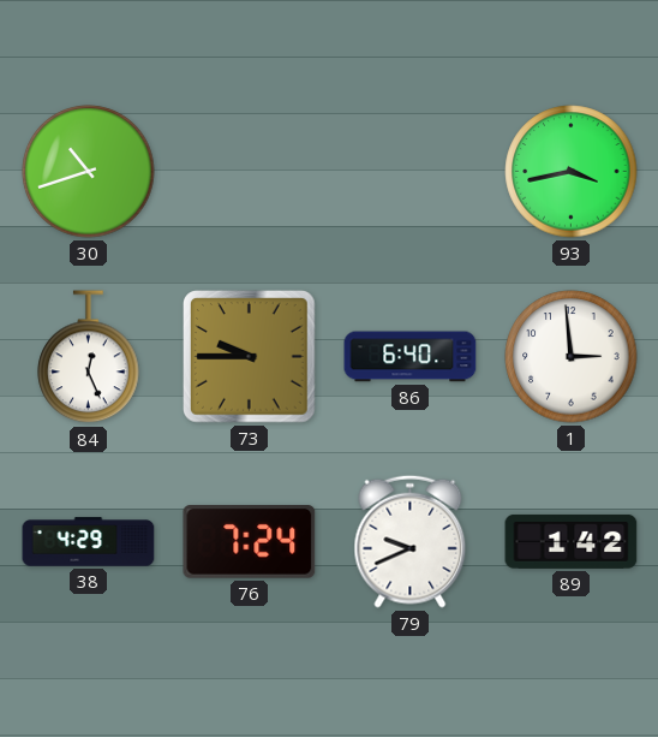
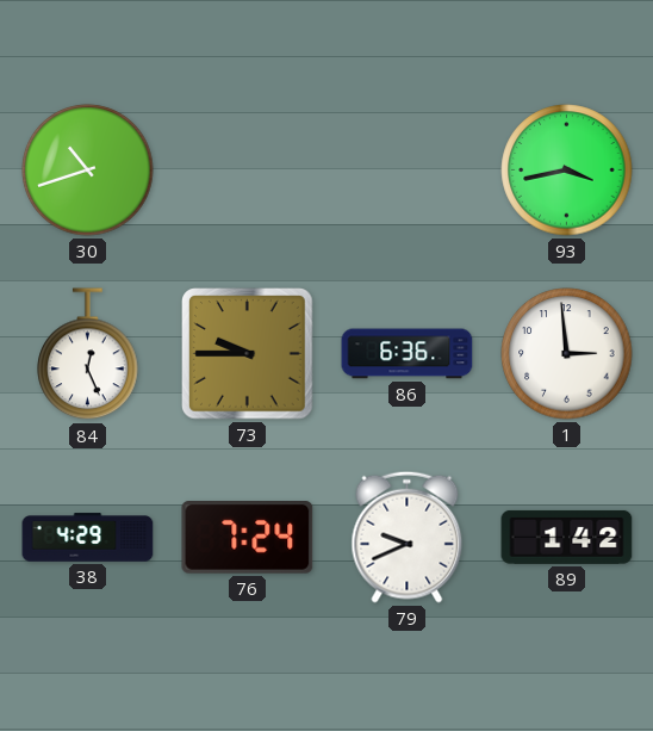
86: 6:40 -> 6:36
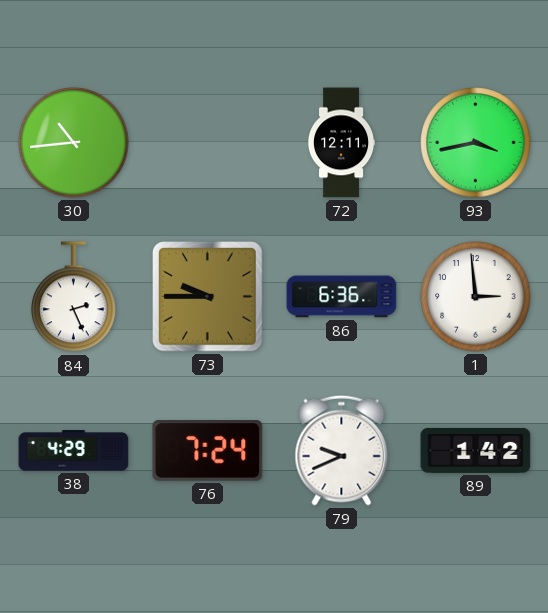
30: 10:42 -> 10:44
72: none -> 12:11
84: 12:26 -> 2:26
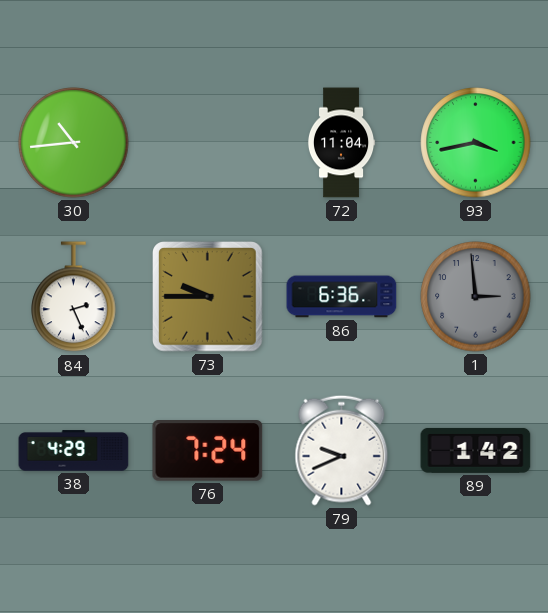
72: 12:11 -> 11:04
1 dial: white -> grey
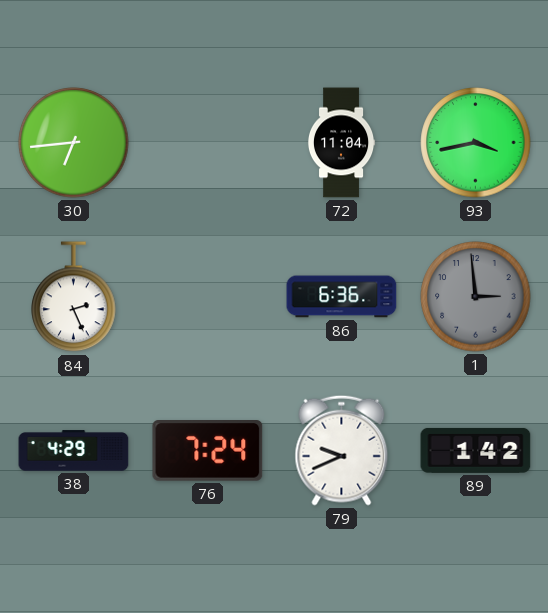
30: 10:44 -> 6:44
73: 9:45 -> none
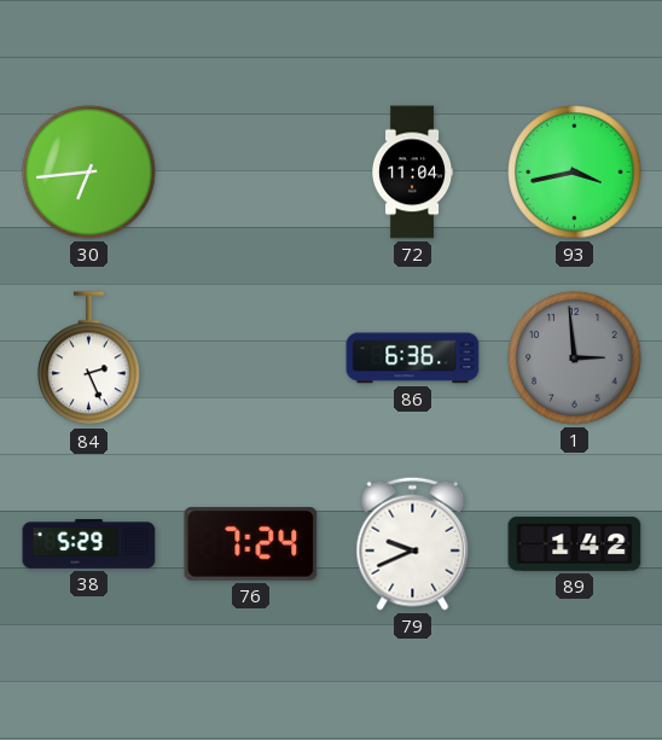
38: 4:29 -> 5:29
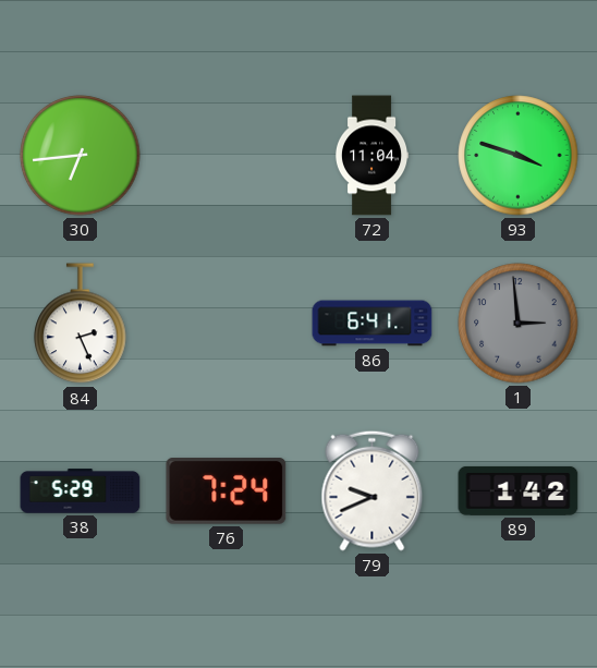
93: 3:43 -> 3:48
86: 6:36 -> 6:41
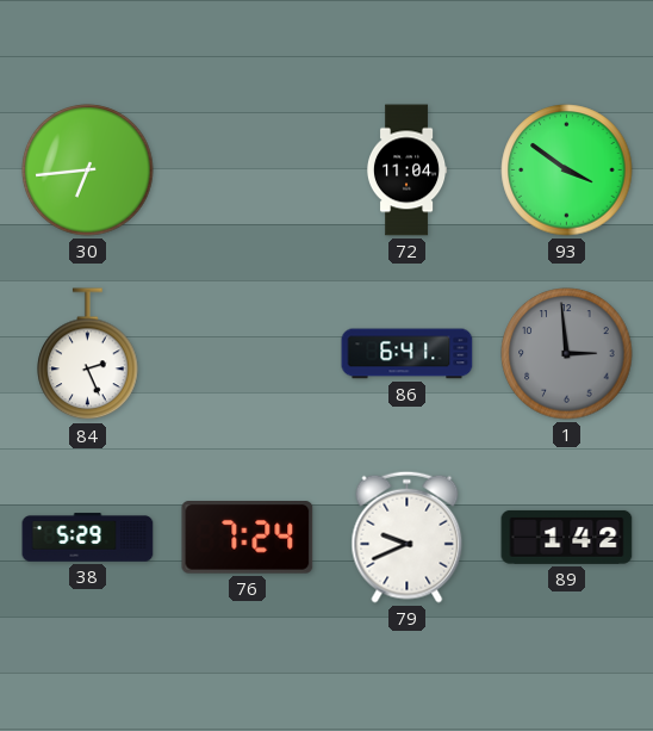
93: 3:48 -> 3:51
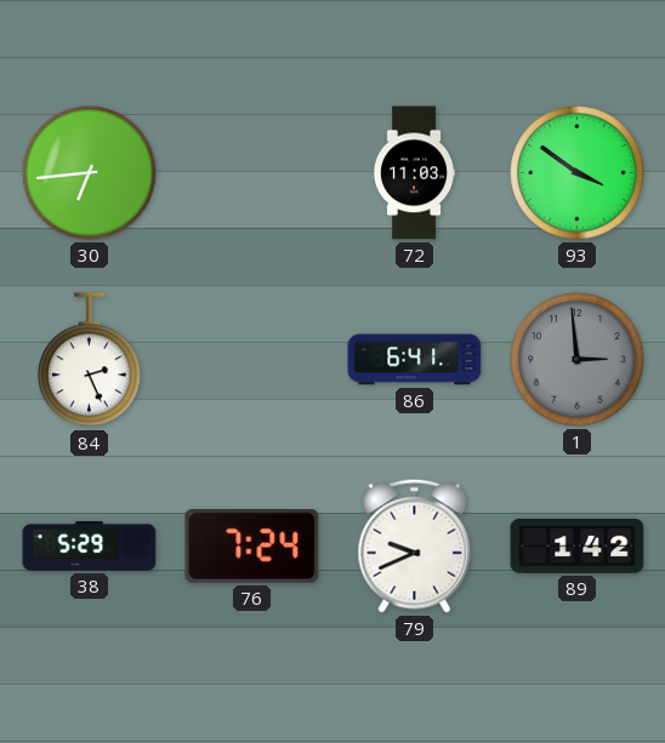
72: 11:04 -> 11:03
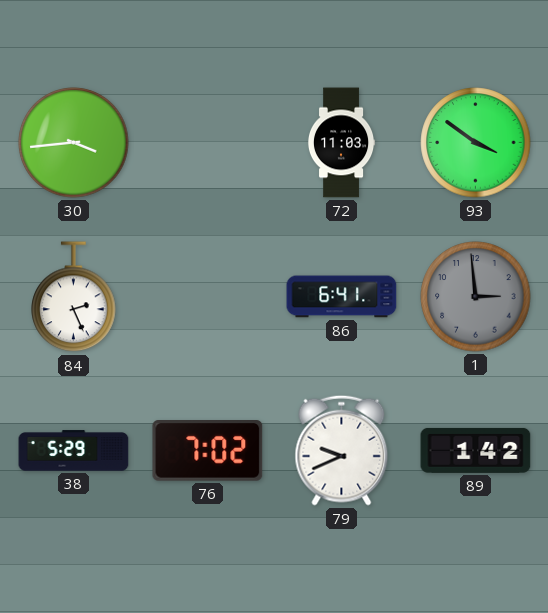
30: 6:44 -> 3:44
76: 7:24 -> 7:02
